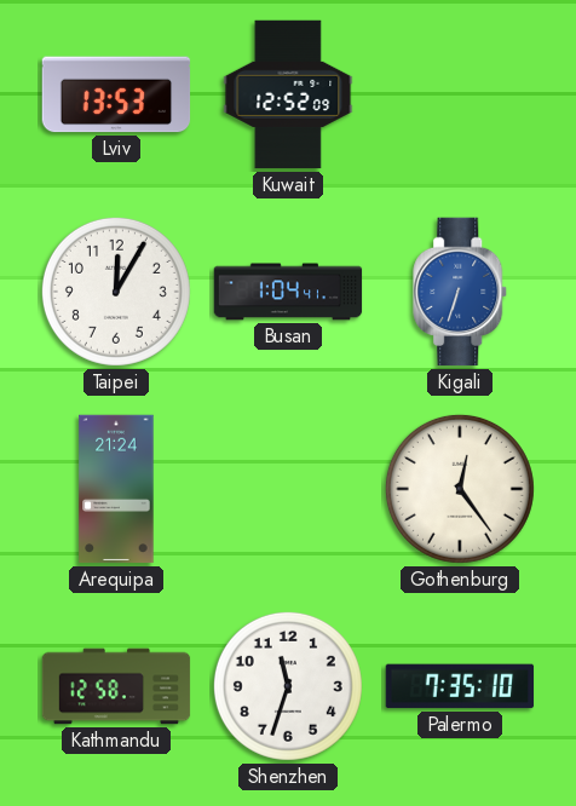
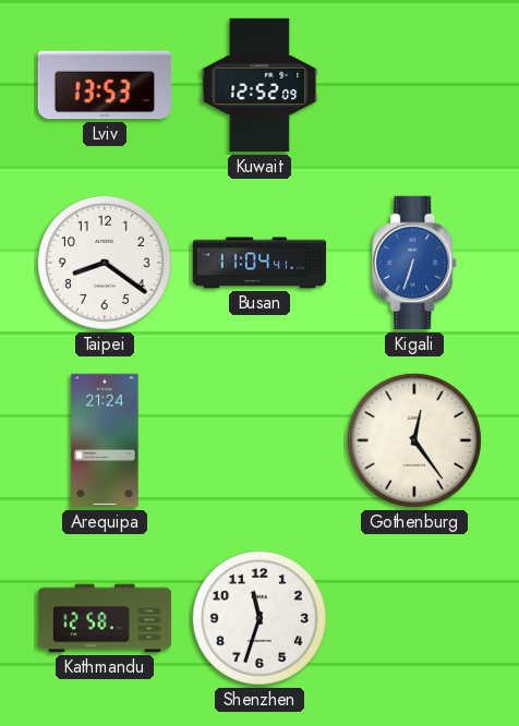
Taipei: 12:05 -> 8:21
Busan: 1:04 -> 11:04
Palermo: 7:35 -> none
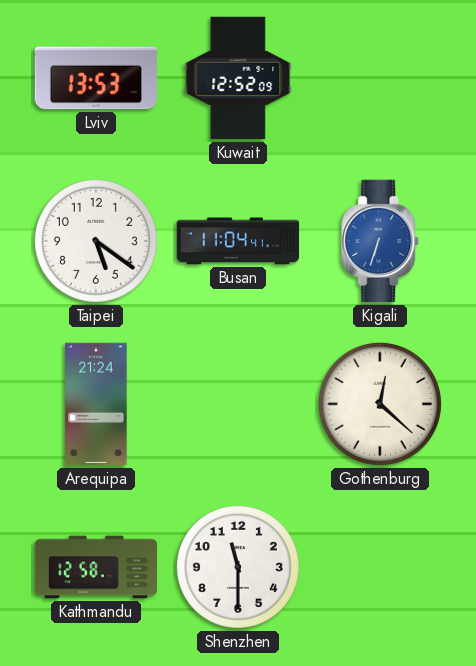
Taipei: 8:21 -> 5:21
Gothenburg: 12:24 -> 12:22
Shenzhen: 11:33 -> 11:30
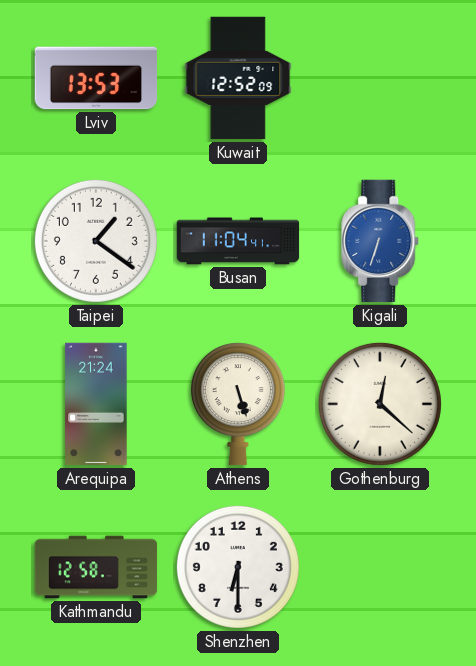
Taipei: 5:21 -> 1:21
Athens: none -> 5:27
Shenzhen: 11:30 -> 6:30
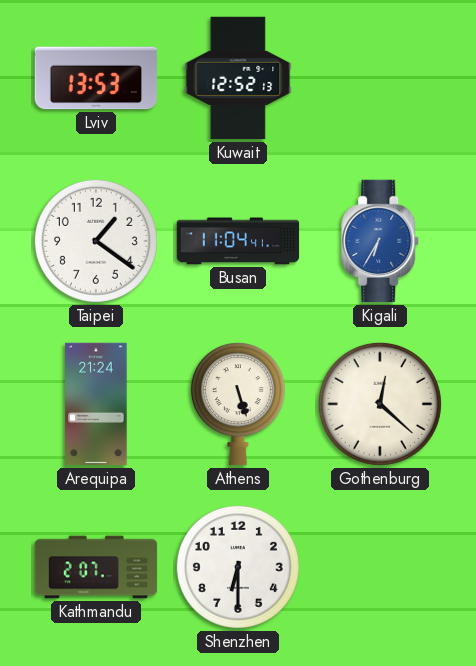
Kuwait: 12:52:09 -> 12:52:13
Kigali: 6:33 -> 6:35
Kathmandu: 12:58 -> 2:07
